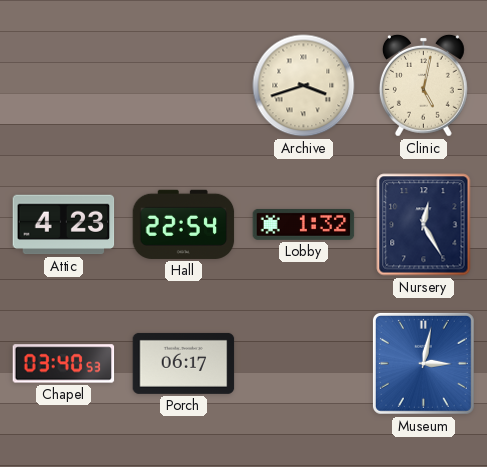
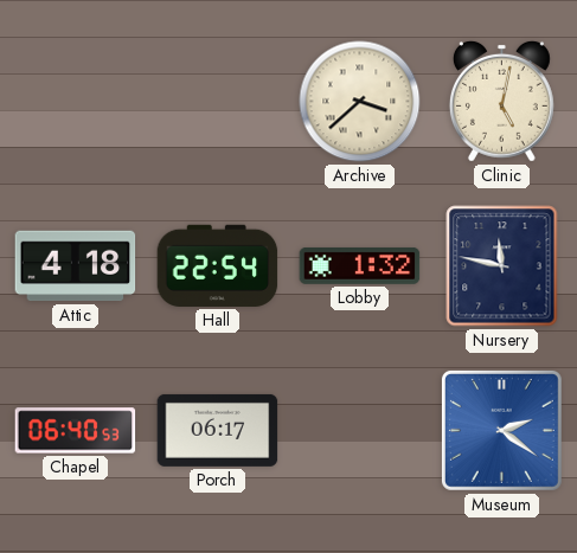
Archive: 3:42 -> 3:38
Attic: 4:23 -> 4:18
Nursery: 12:25 -> 11:47
Chapel: 03:40 -> 06:40
Museum: 3:02 -> 2:21
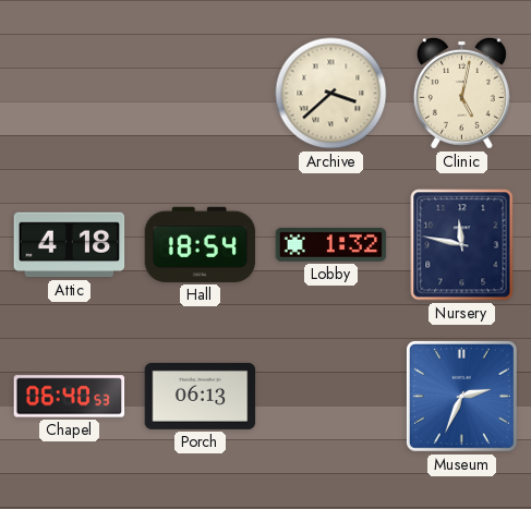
Hall: 22:54 -> 18:54
Porch: 06:17 -> 06:13
Museum: 2:21 -> 2:34
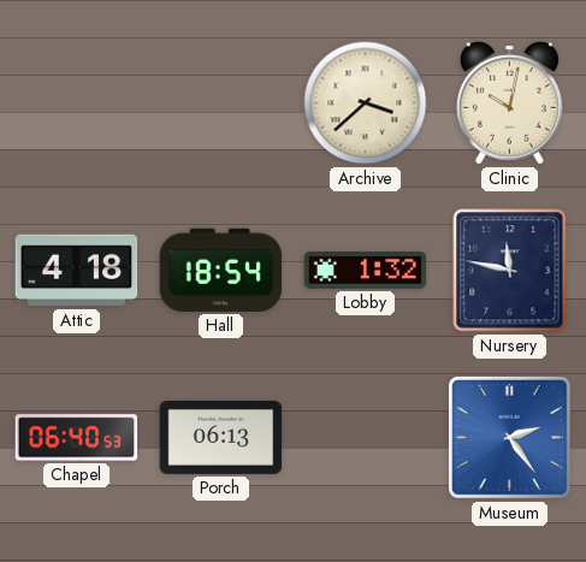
Clinic: 5:02 -> 10:02
Museum: 2:34 -> 2:24
